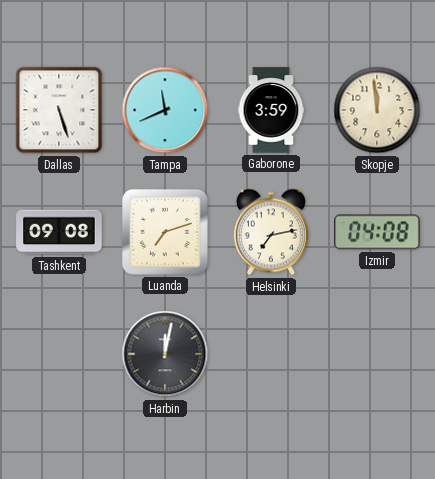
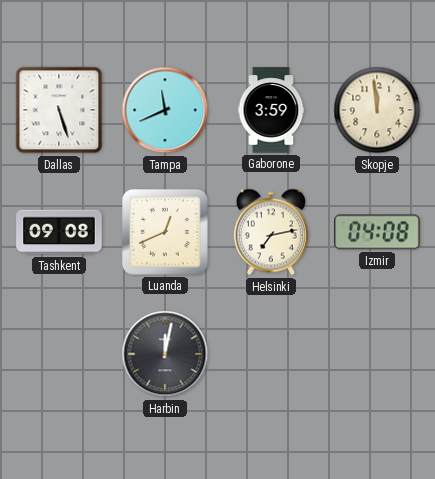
Luanda: 7:12 -> 12:41
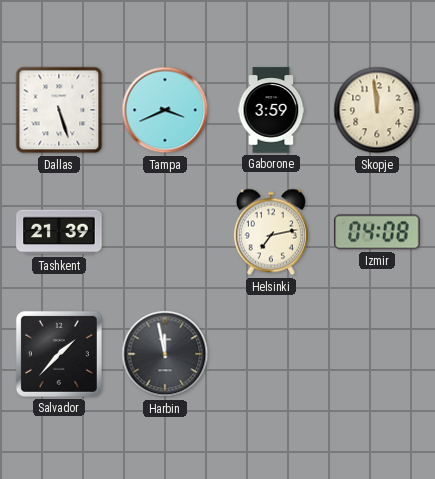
Tampa: 11:41 -> 3:41
Tashkent: 09:08 -> 21:39
Luanda: 12:41 -> none
Salvador: none -> 1:37
Harbin: 12:02 -> 11:58
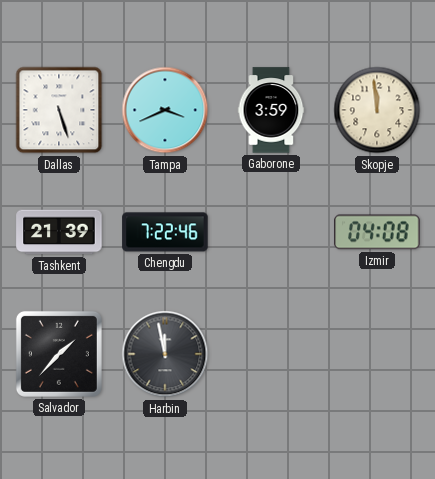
Chengdu: none -> 7:22
Helsinki: 7:13 -> none
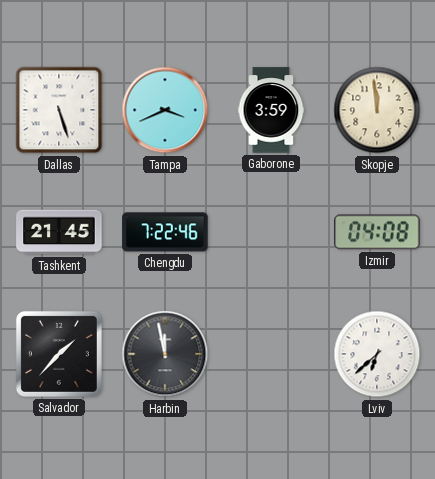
Tashkent: 21:39 -> 21:45
Lviv: none -> 6:38
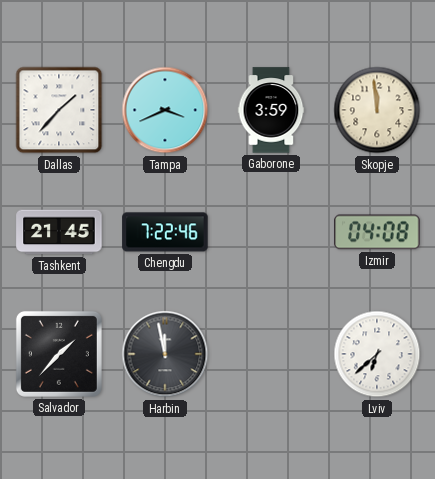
Dallas: 5:27 -> 1:37
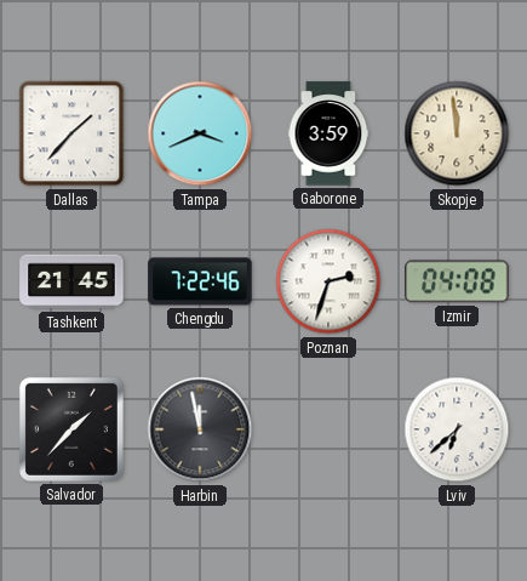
Poznan: none -> 2:33
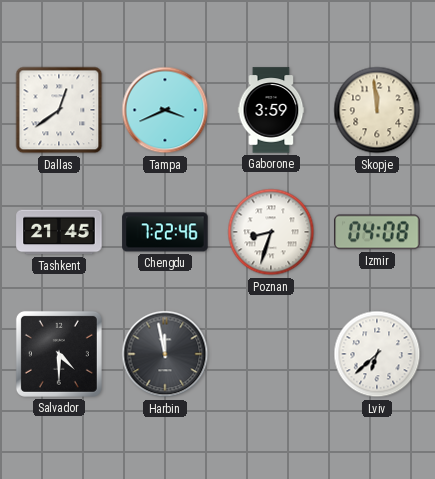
Dallas: 1:37 -> 12:39
Poznan: 2:33 -> 8:33
Salvador: 1:37 -> 4:30
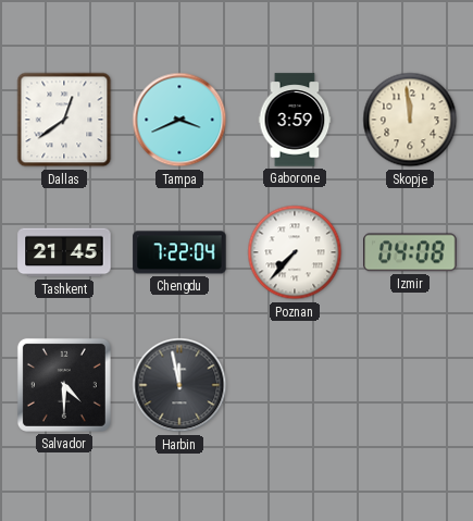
Chengdu: 7:22:46 -> 7:22:04
Poznan: 8:33 -> 7:37
Lviv: 6:38 -> none
